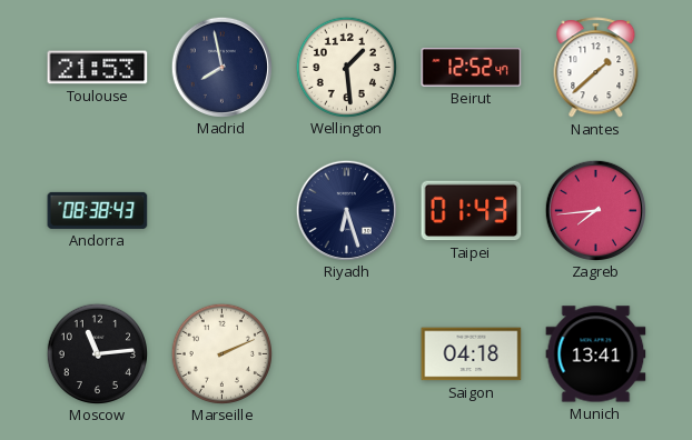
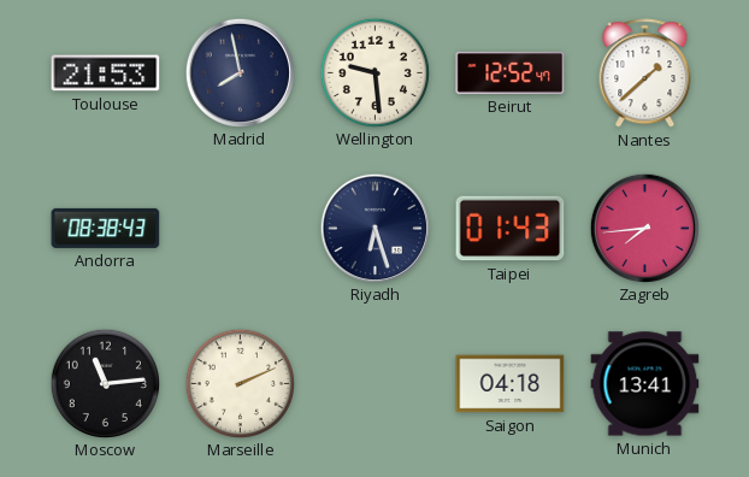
Wellington: 1:29 -> 9:29
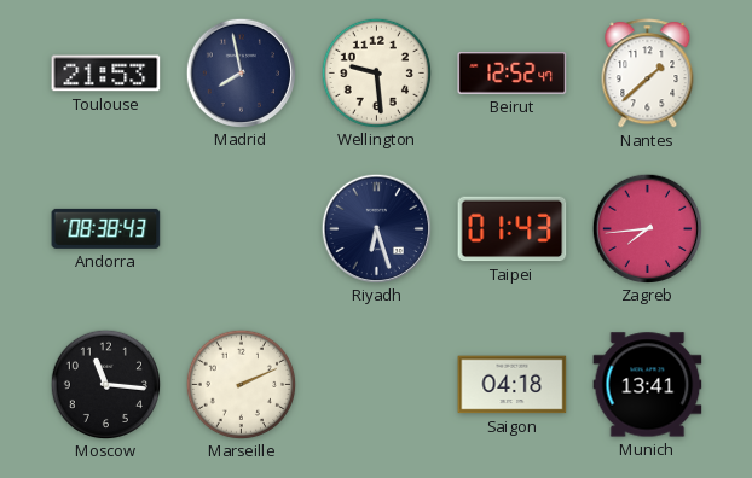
Moscow: 11:14 -> 11:16
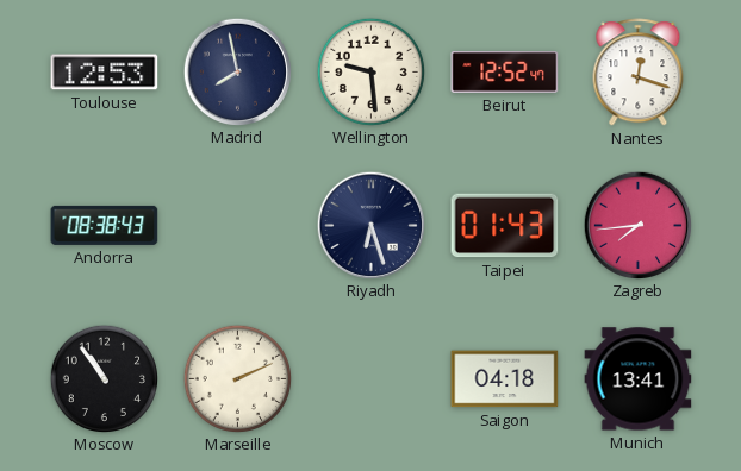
Toulouse: 21:53 -> 12:53
Nantes: 1:38 -> 12:18
Moscow: 11:16 -> 10:54
